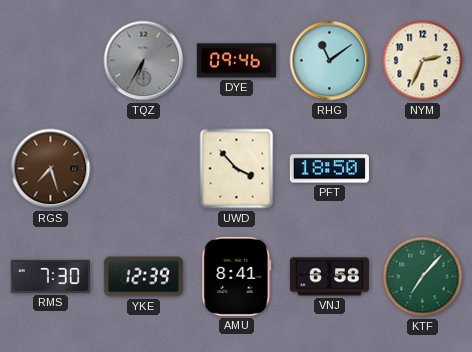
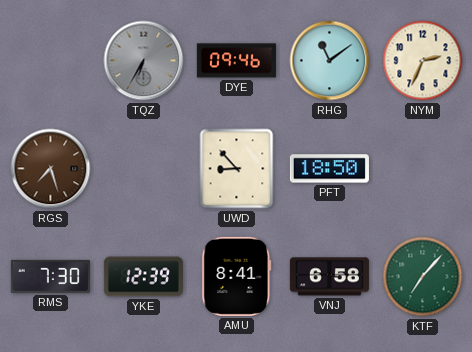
UWD: 3:53 -> 8:53
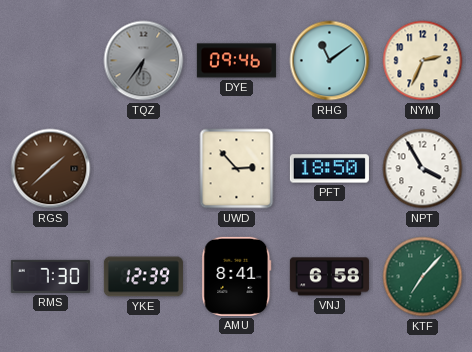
TQZ: 6:35 -> 6:36
RGS: 7:27 -> 1:38
UWD: 8:53 -> 2:53
NPT: none -> 3:55
